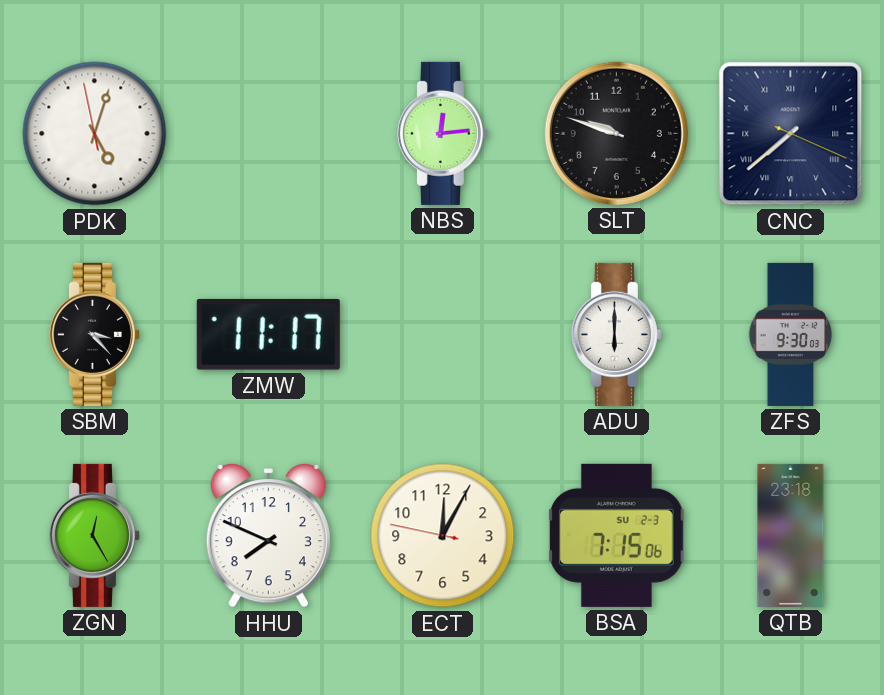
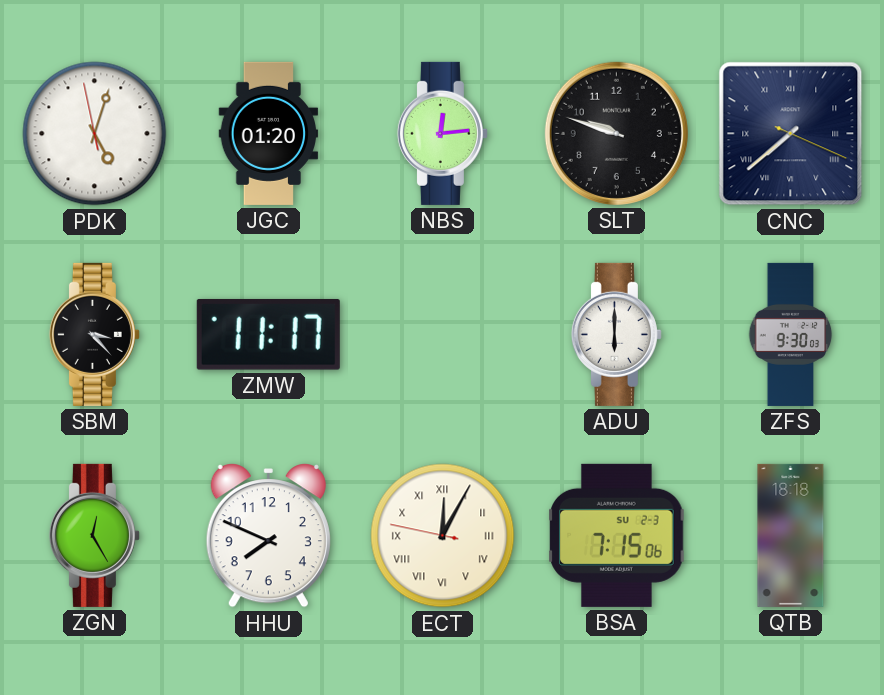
JGC: none -> 01:20
ECT numerals: Arabic -> Roman
QTB: 23:18 -> 18:18
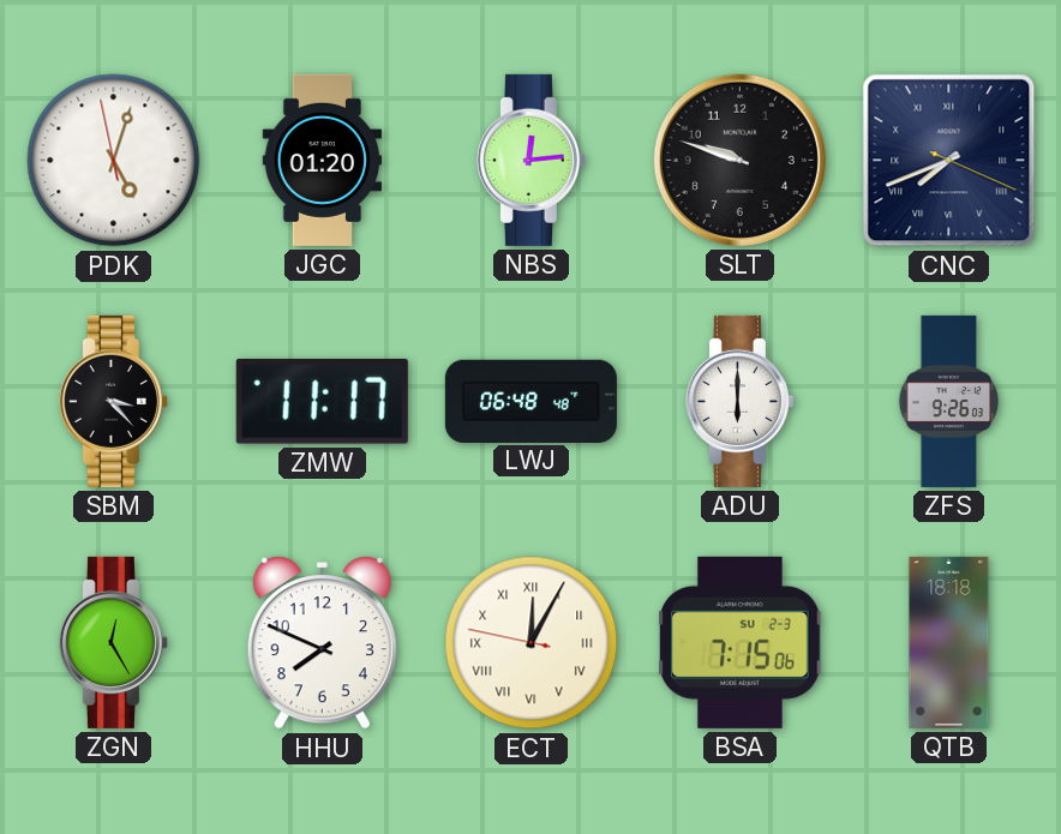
CNC: 7:38 -> 7:41
LWJ: none -> 06:48
ZFS: 9:30 -> 9:26
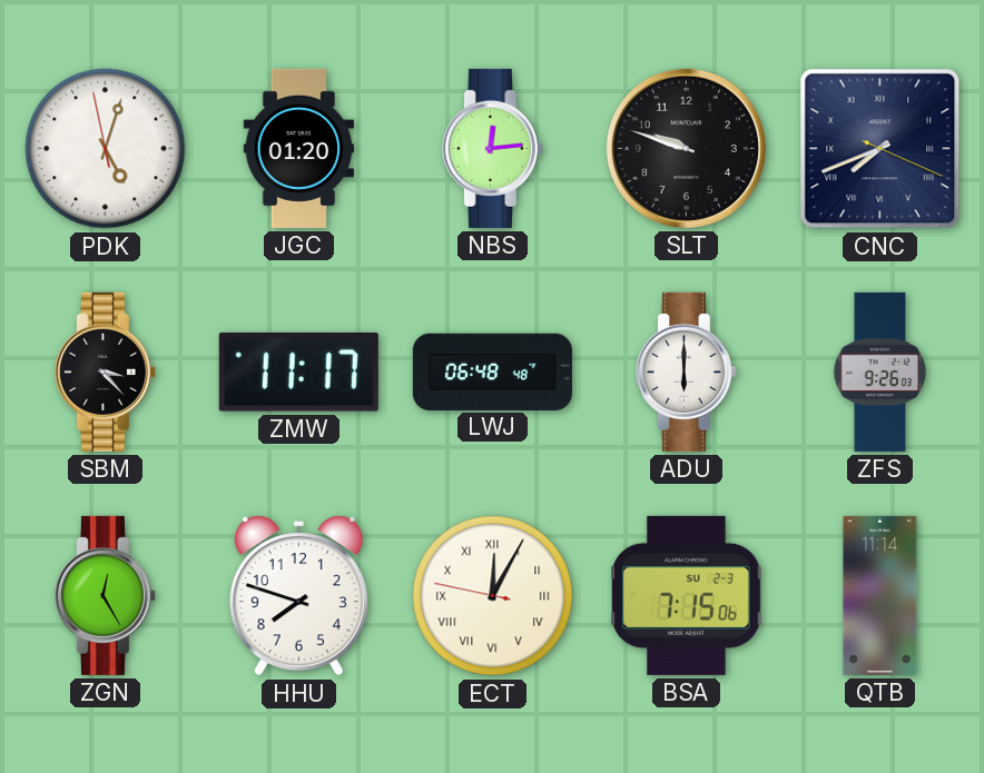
HHU: 7:49 -> 7:48
QTB: 18:18 -> 11:14
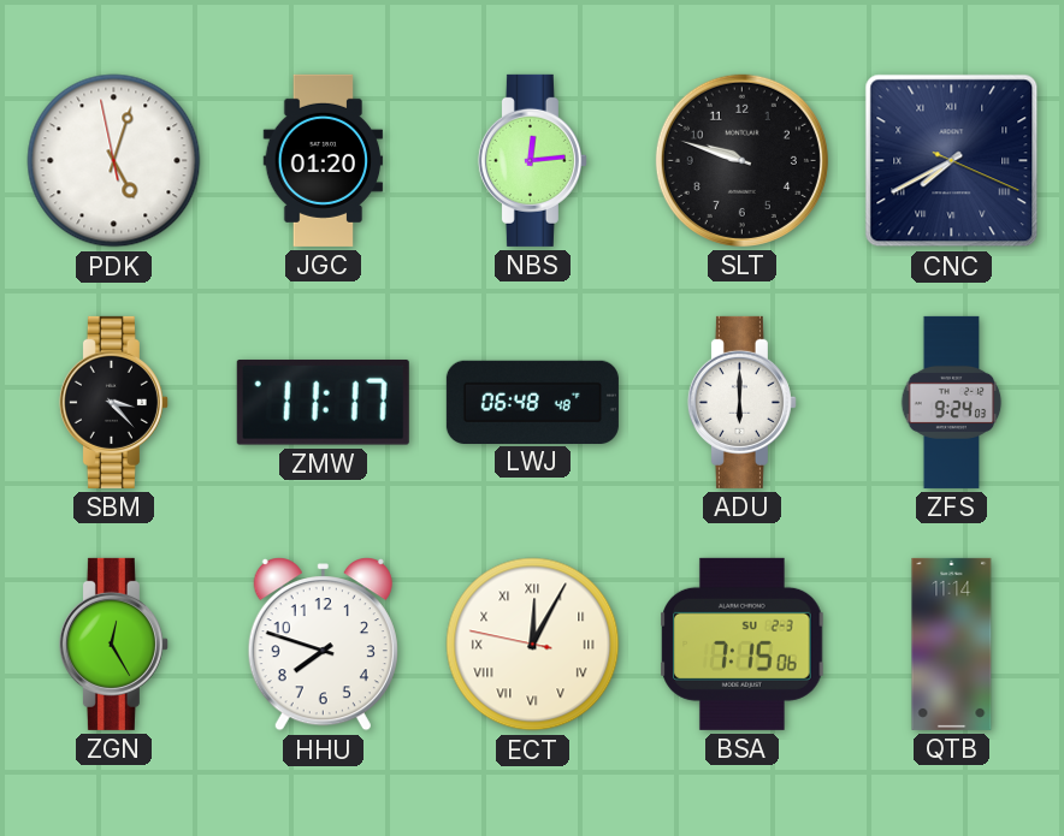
CNC: 7:41 -> 7:40
ZFS: 9:26 -> 9:24
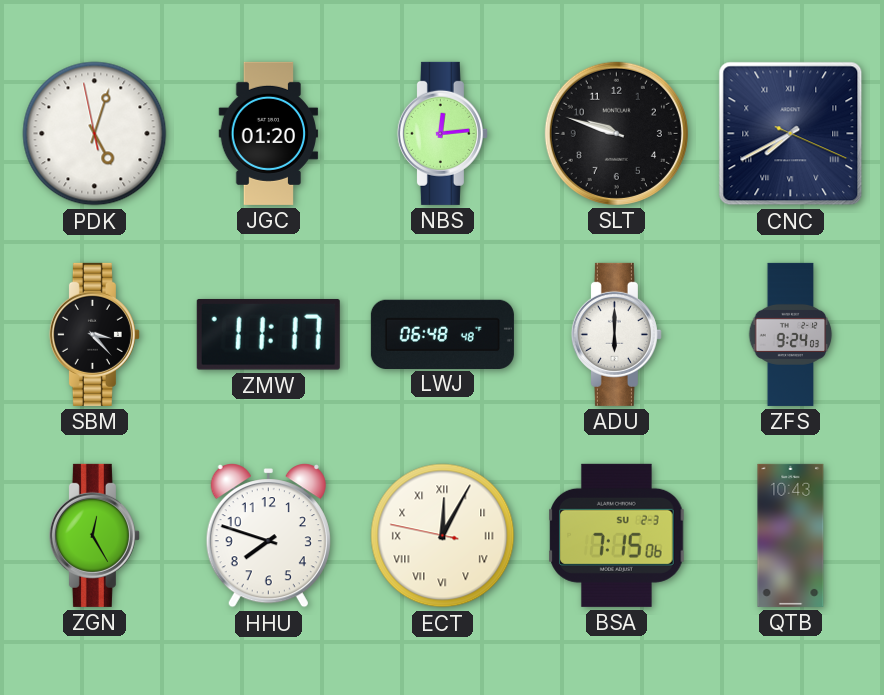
QTB: 11:14 -> 10:43
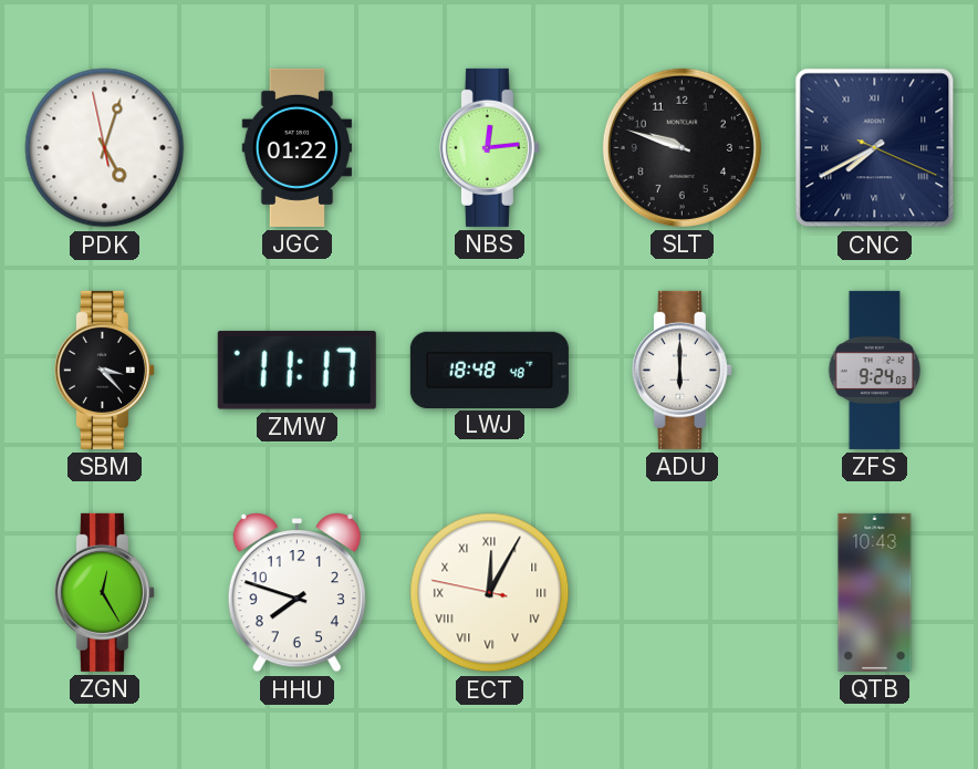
JGC: 01:20 -> 01:22
LWJ: 06:48 -> 18:48
BSA: 7:15 -> none
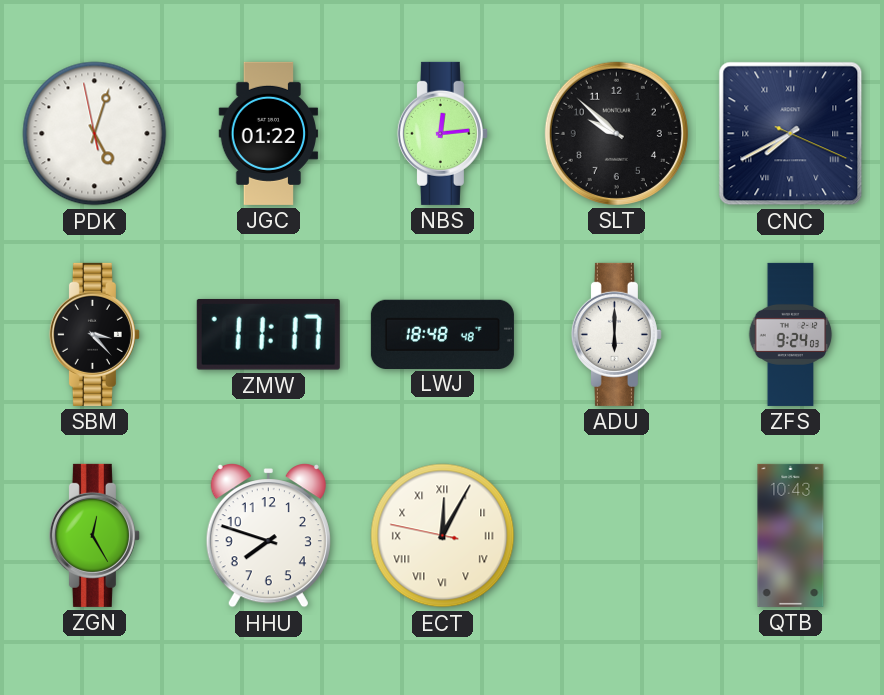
SLT: 9:48 -> 9:52
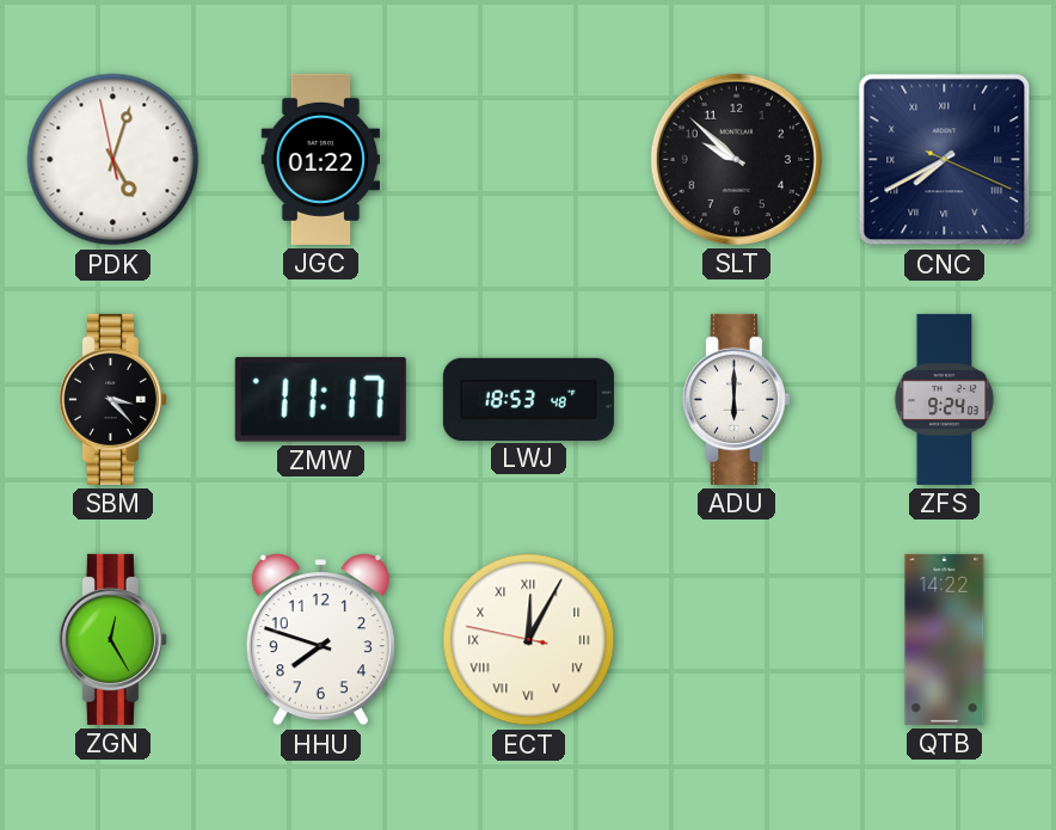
NBS: 12:14 -> none
LWJ: 18:48 -> 18:53
QTB: 10:43 -> 14:22
